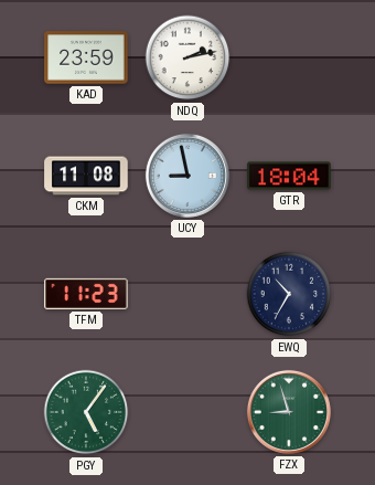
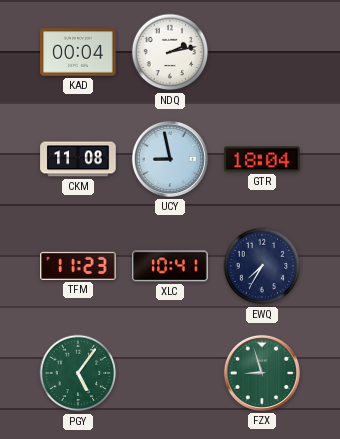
KAD: 23:59 -> 00:04
XLC: none -> 10:41
EWQ: 10:35 -> 7:35
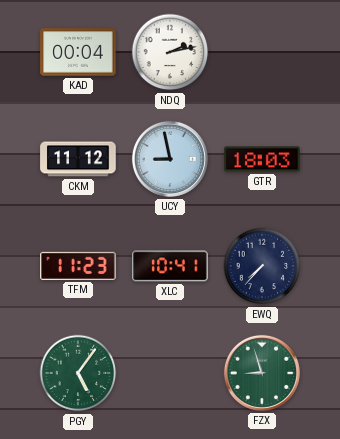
CKM: 11:08 -> 11:12
GTR: 18:04 -> 18:03
EWQ: 7:35 -> 7:37
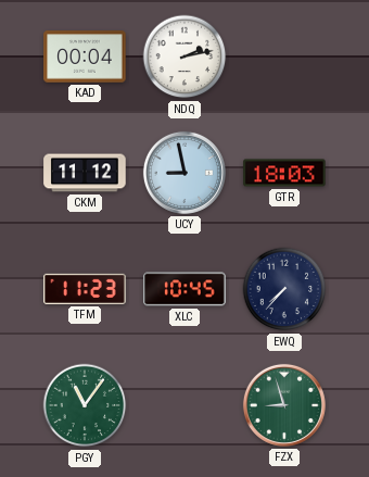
XLC: 10:41 -> 10:45
PGY: 5:06 -> 11:06
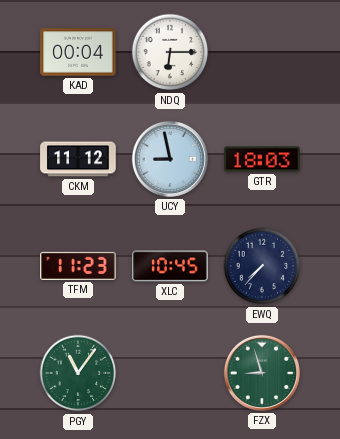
NDQ: 2:13 -> 6:15
